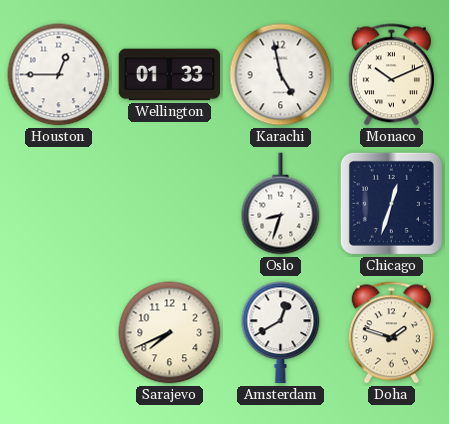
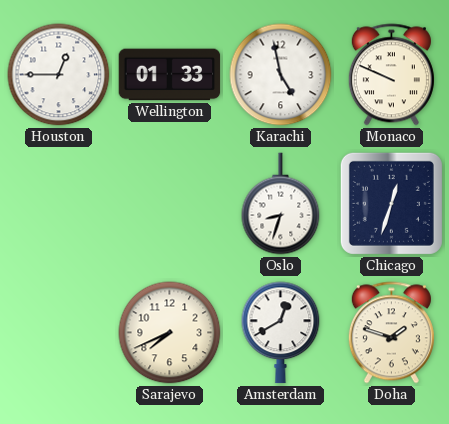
Monaco: 10:11 -> 9:49
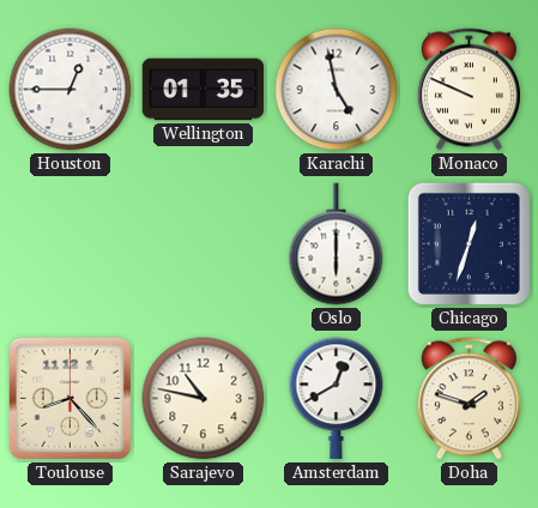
Wellington: 01:33 -> 01:35
Oslo: 8:33 -> 6:00
Toulouse: none -> 8:23
Sarajevo: 7:41 -> 10:47
